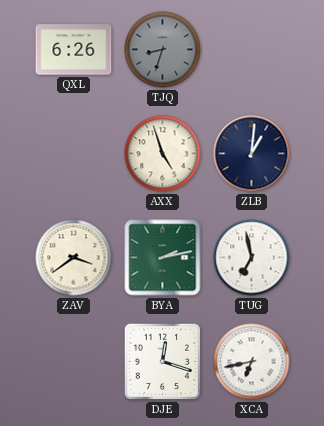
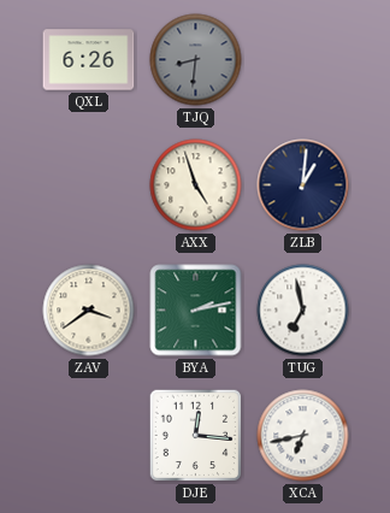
TJQ: 8:33 -> 8:31
DJE: 12:18 -> 12:16
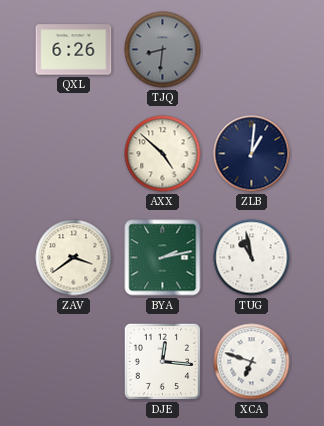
AXX: 4:57 -> 4:52
TUG: 6:58 -> 10:58
XCA: 6:43 -> 6:48
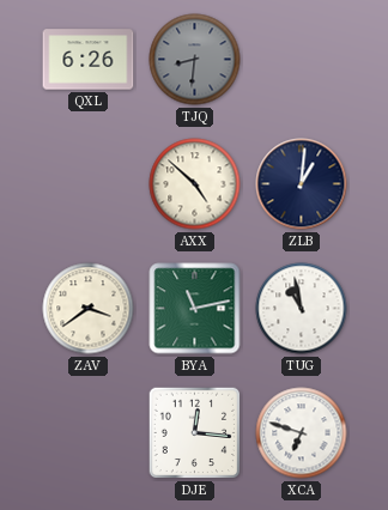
BYA: 2:13 -> 11:13
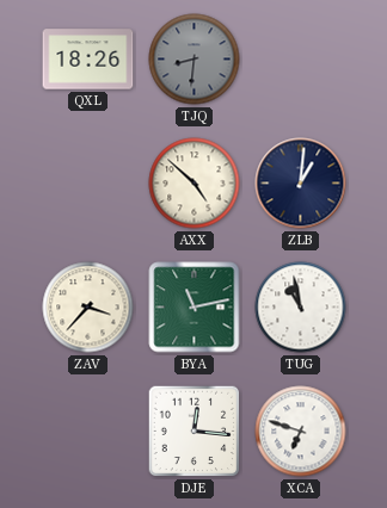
QXL: 6:26 -> 18:26
ZAV: 3:39 -> 3:37
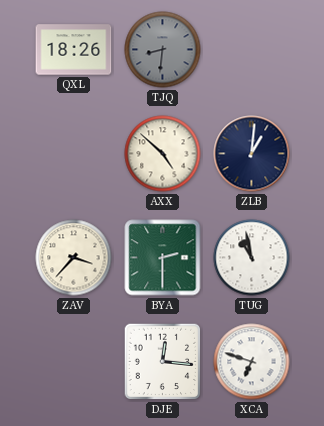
BYA: 11:13 -> 2:30
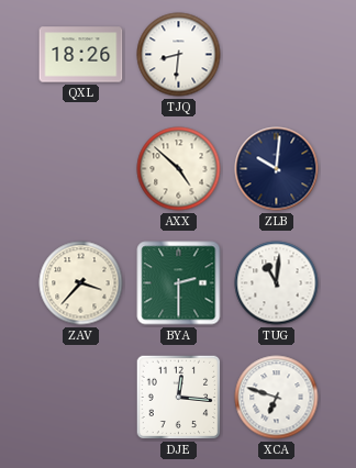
TJQ dial: grey -> white
ZLB: 1:01 -> 10:01
TUG: 10:58 -> 11:01
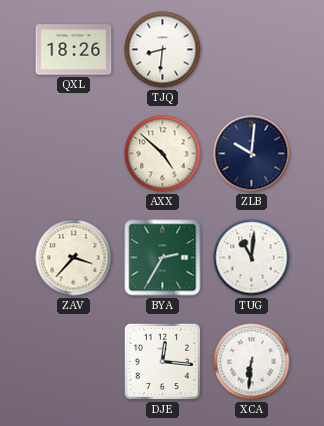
BYA: 2:30 -> 2:35
XCA: 6:48 -> 6:31
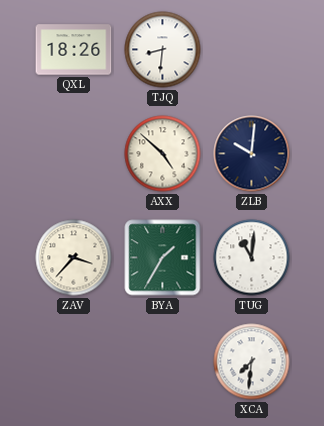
BYA: 2:35 -> 1:35
DJE: 12:16 -> none
XCA: 6:31 -> 7:31
